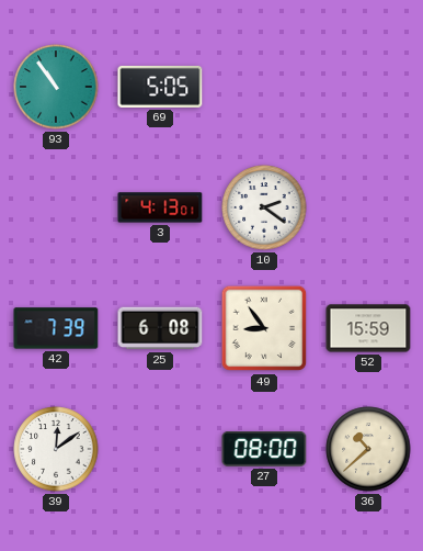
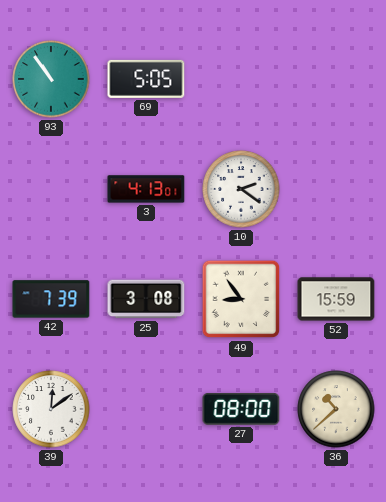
25: 6:08 -> 3:08
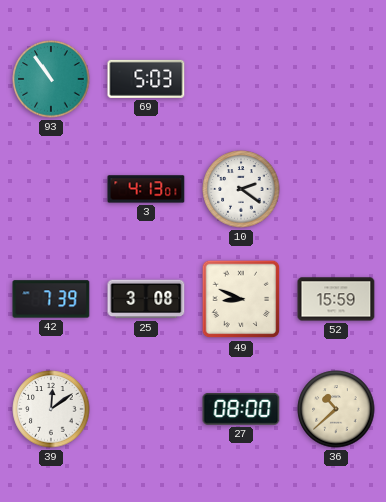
69: 5:05 -> 5:03
49: 8:54 -> 8:49
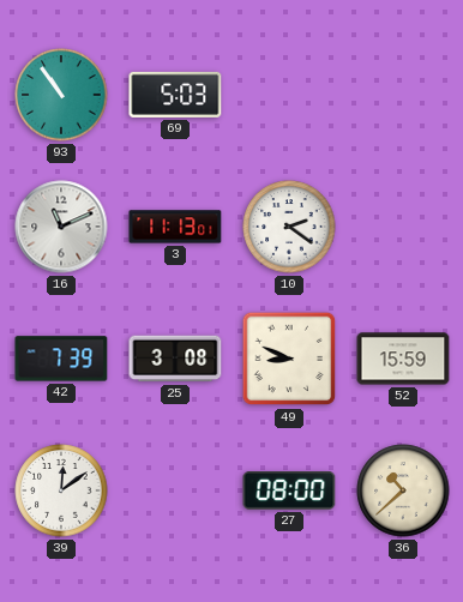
16: none -> 11:11
3: 4:13 -> 11:13
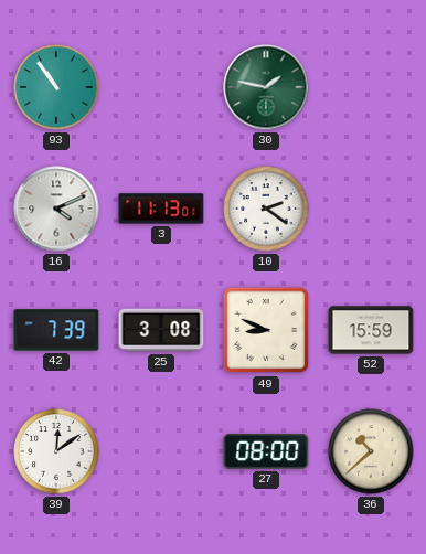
69: 5:03 -> none
30: none -> 1:47
16: 11:11 -> 4:11
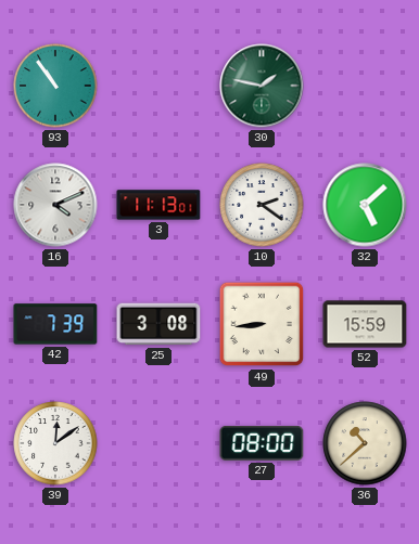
32: none -> 5:08
49: 8:49 -> 8:44
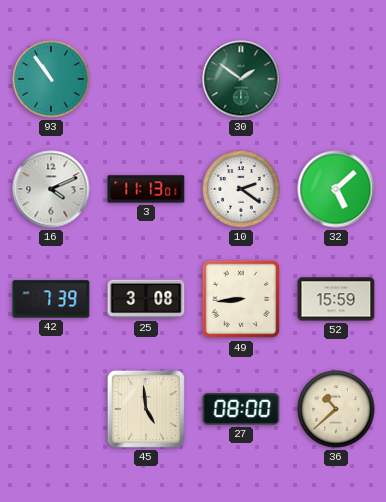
30: 1:47 -> 1:51
39: 12:09 -> none
45: none -> 4:59
